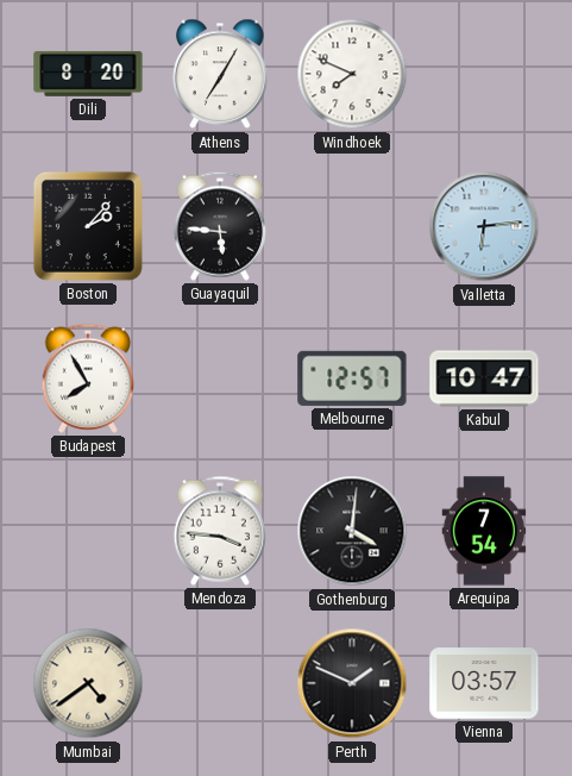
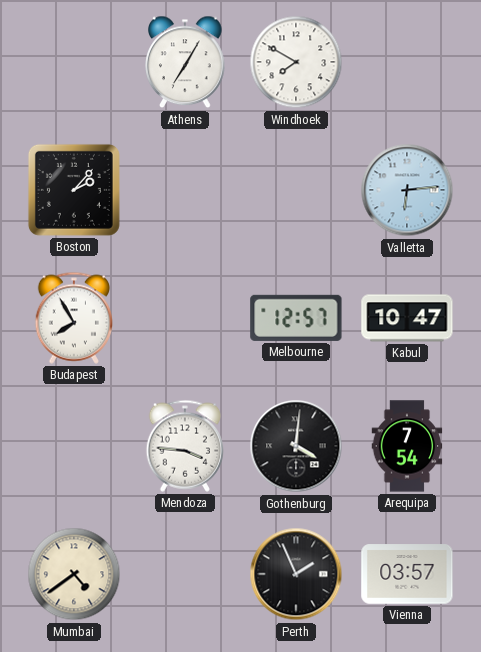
Dili: 8:20 -> none
Windhoek: 7:49 -> 7:50
Guayaquil: 5:46 -> none
Perth: 1:49 -> 1:56
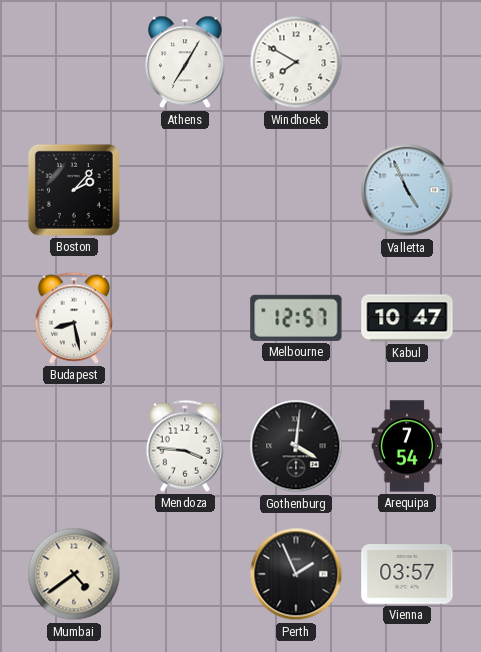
Valletta: 6:14 -> 4:56
Budapest: 7:55 -> 8:28
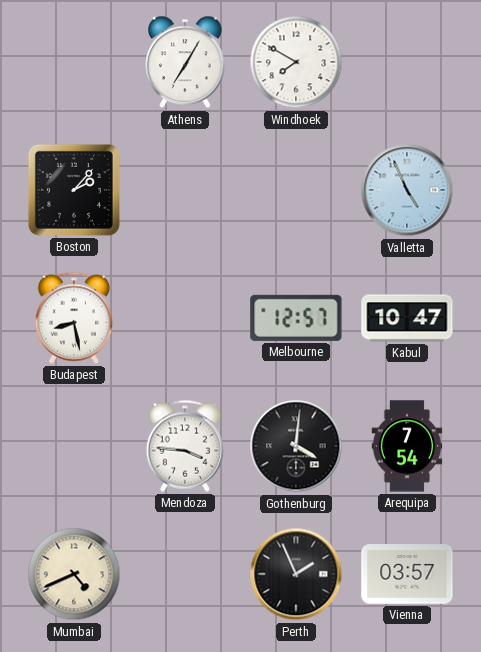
Mumbai: 4:39 -> 4:41
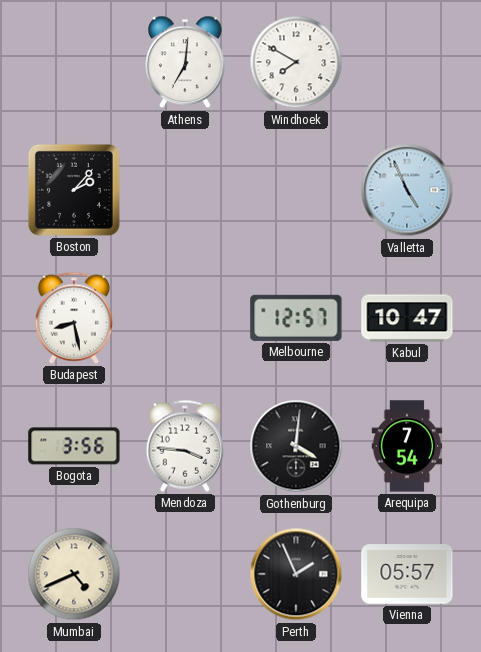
Athens: 7:05 -> 7:01
Bogota: none -> 3:56
Vienna: 03:57 -> 05:57
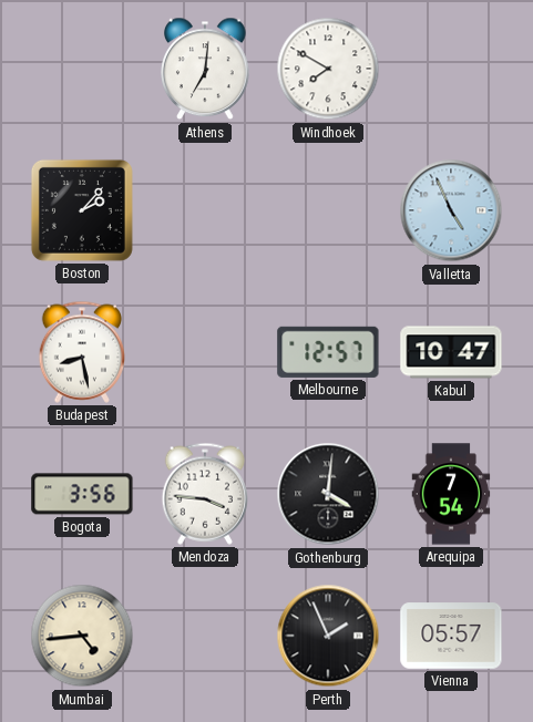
Mumbai: 4:41 -> 4:44
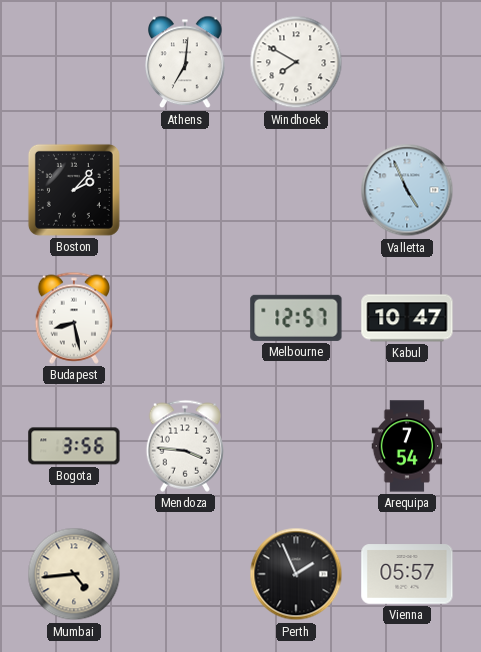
Gothenburg: 4:01 -> none
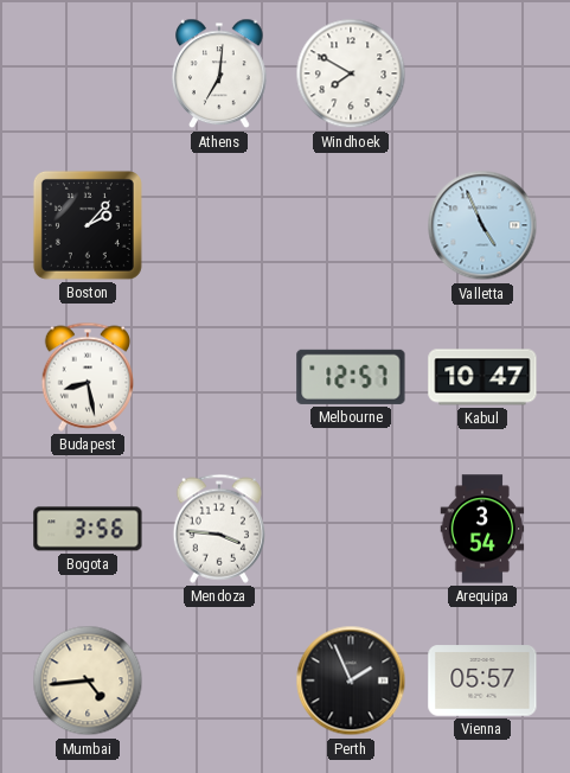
Arequipa: 7:54 -> 3:54
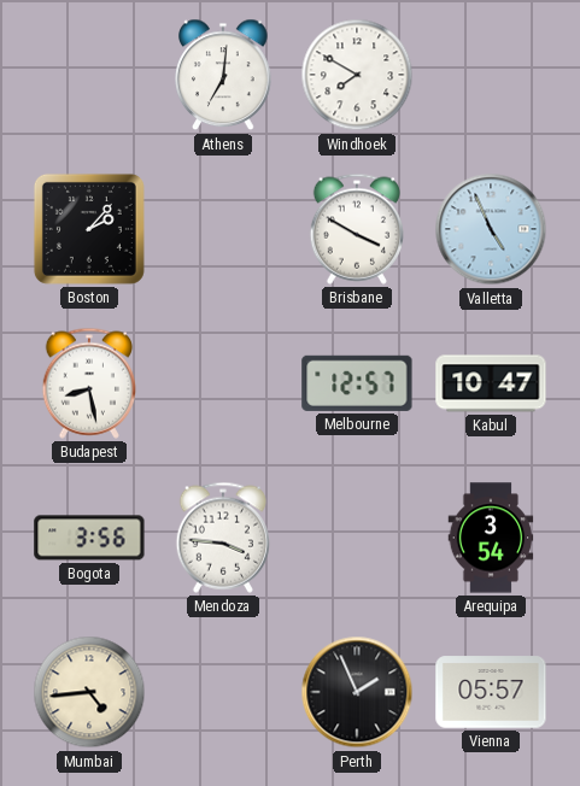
Brisbane: none -> 3:50
